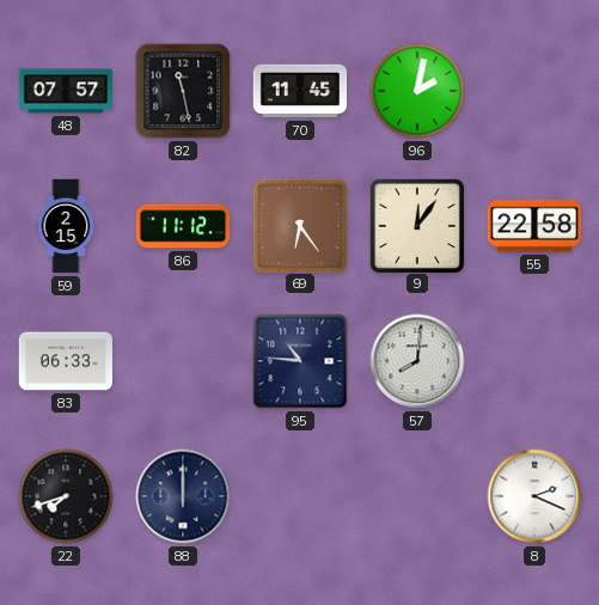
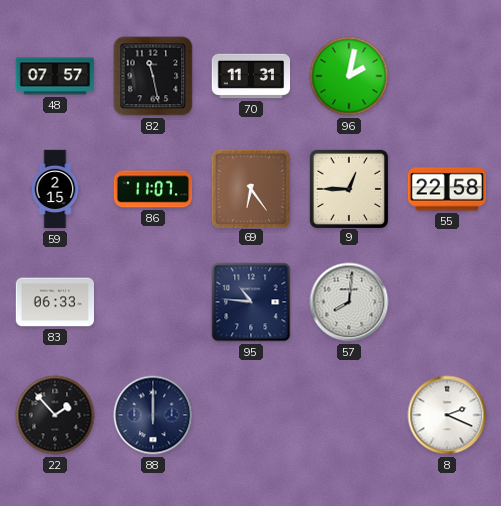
70: 11:45 -> 11:31
86: 11:12 -> 11:07
9: 12:06 -> 12:45
22: 7:42 -> 1:53
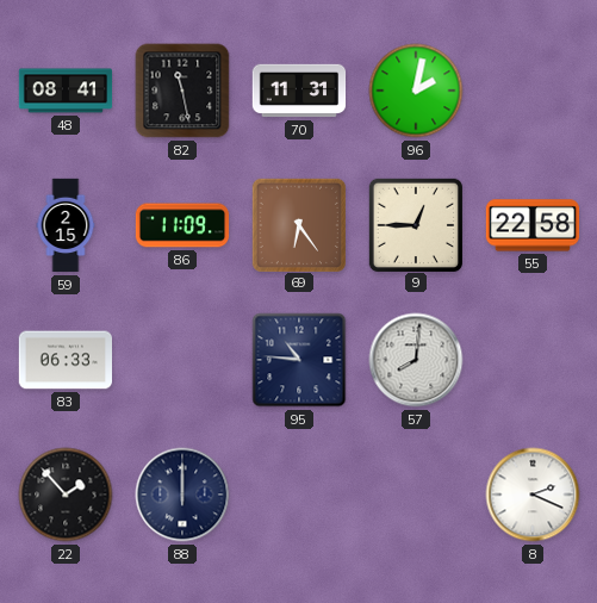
48: 07:57 -> 08:41
86: 11:07 -> 11:09
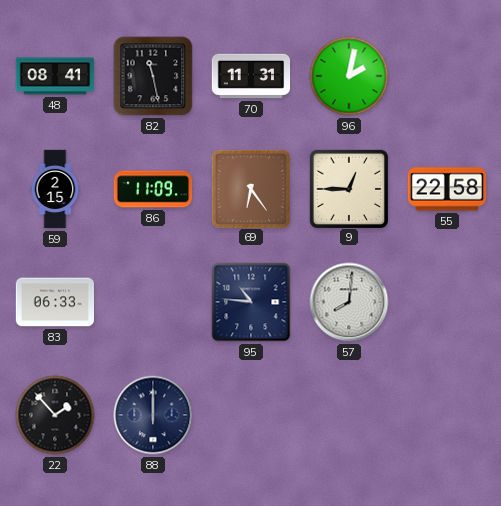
8: 2:19 -> none
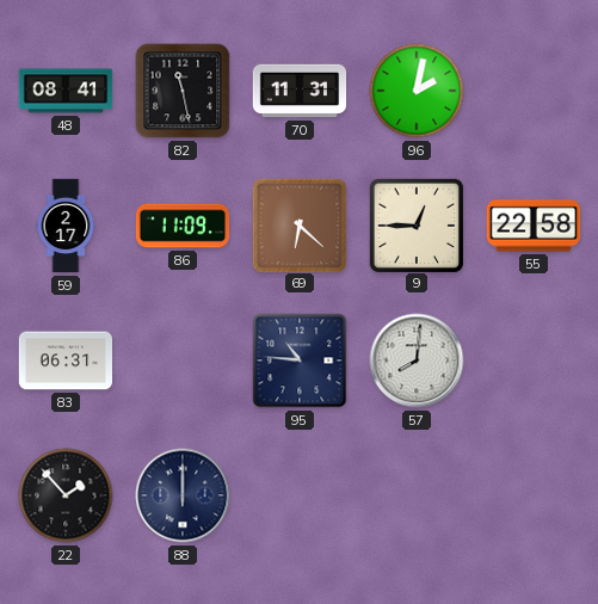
59: 2:15 -> 2:17
69: 6:24 -> 6:22
83: 06:33 -> 06:31
